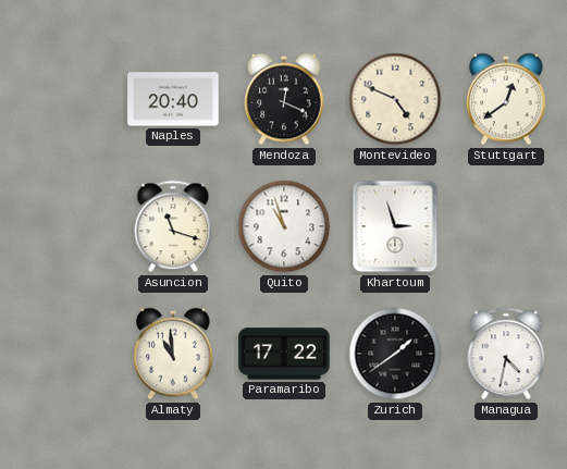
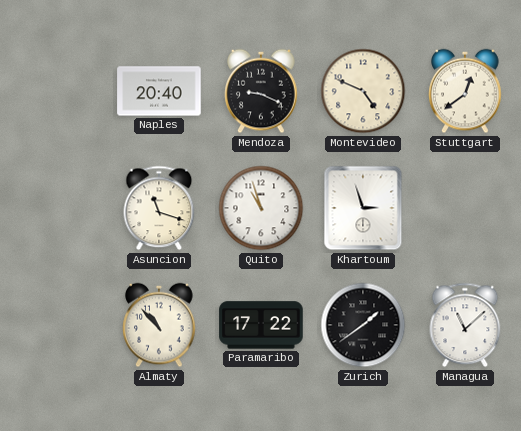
Mendoza: 12:19 -> 9:19
Almaty: 10:59 -> 10:53
Managua: 4:32 -> 11:08
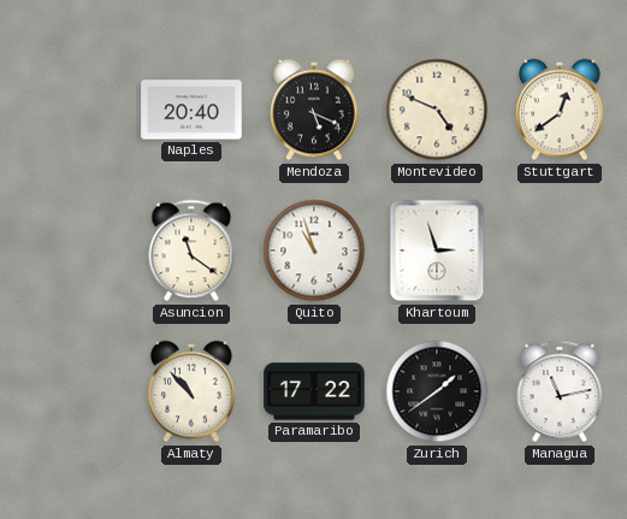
Mendoza: 9:19 -> 5:19
Asuncion: 11:18 -> 11:21
Managua: 11:08 -> 11:13
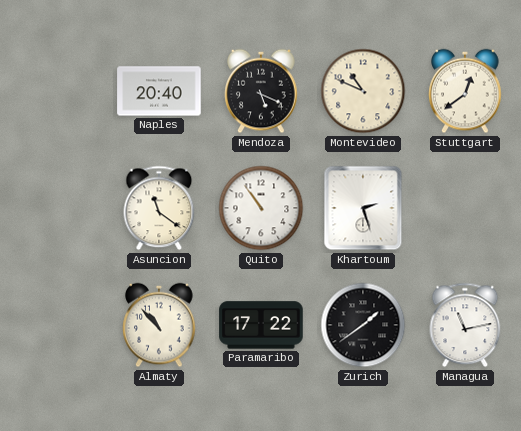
Montevideo: 4:49 -> 10:49
Quito: 10:57 -> 10:54
Khartoum: 2:57 -> 2:27
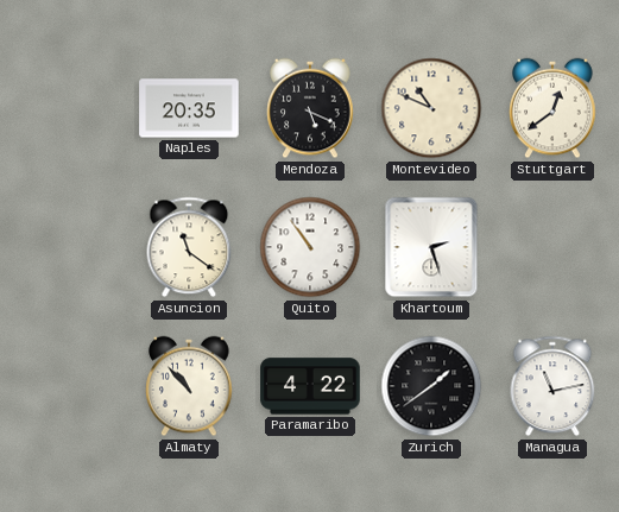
Naples: 20:40 -> 20:35
Paramaribo: 17:22 -> 4:22
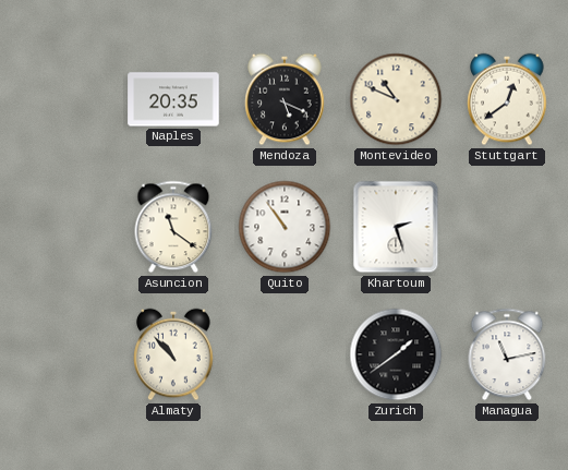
Paramaribo: 4:22 -> none
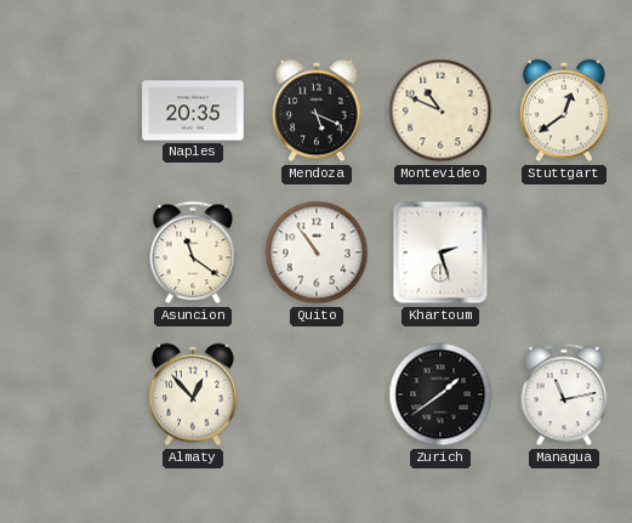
Almaty: 10:53 -> 12:53
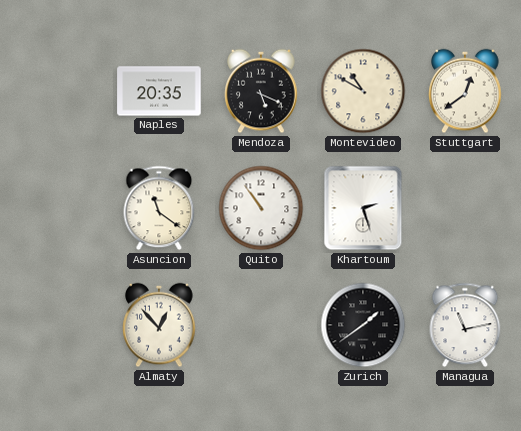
Montevideo: 10:49 -> 10:50
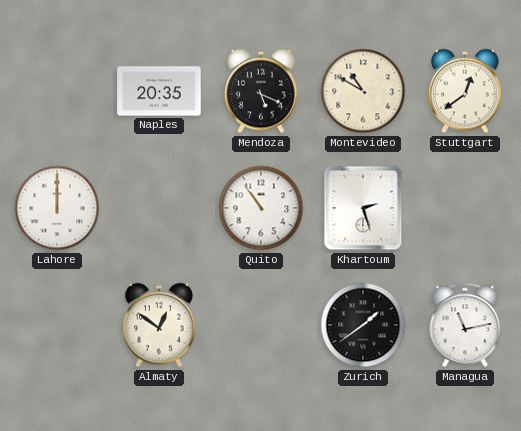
Lahore: none -> 12:00
Asuncion: 11:21 -> none
Almaty: 12:53 -> 12:51
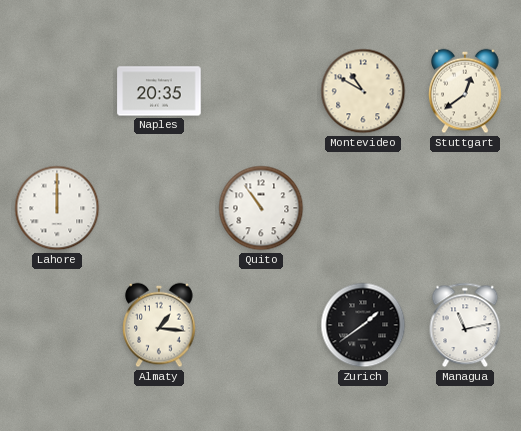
Mendoza: 5:19 -> none
Khartoum: 2:27 -> none
Almaty: 12:51 -> 1:16
